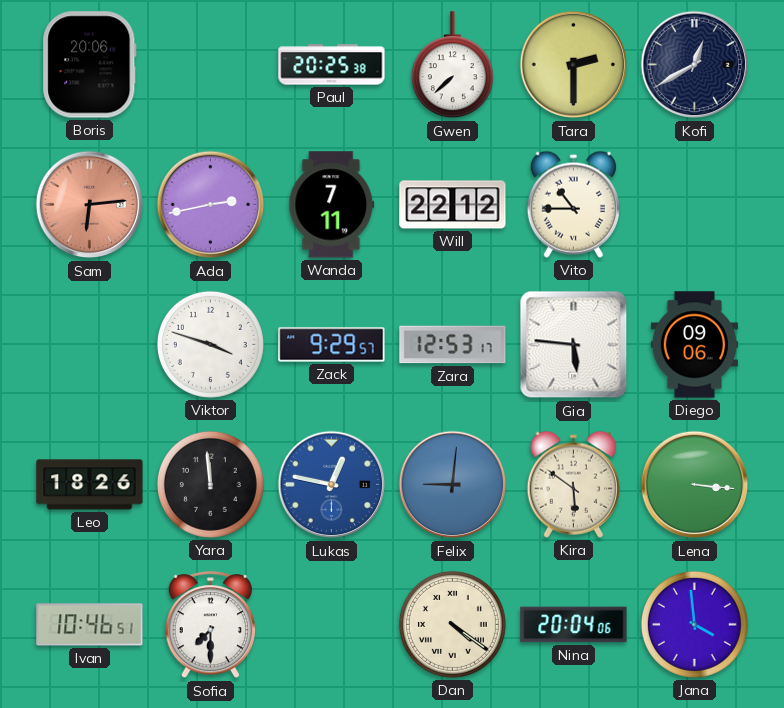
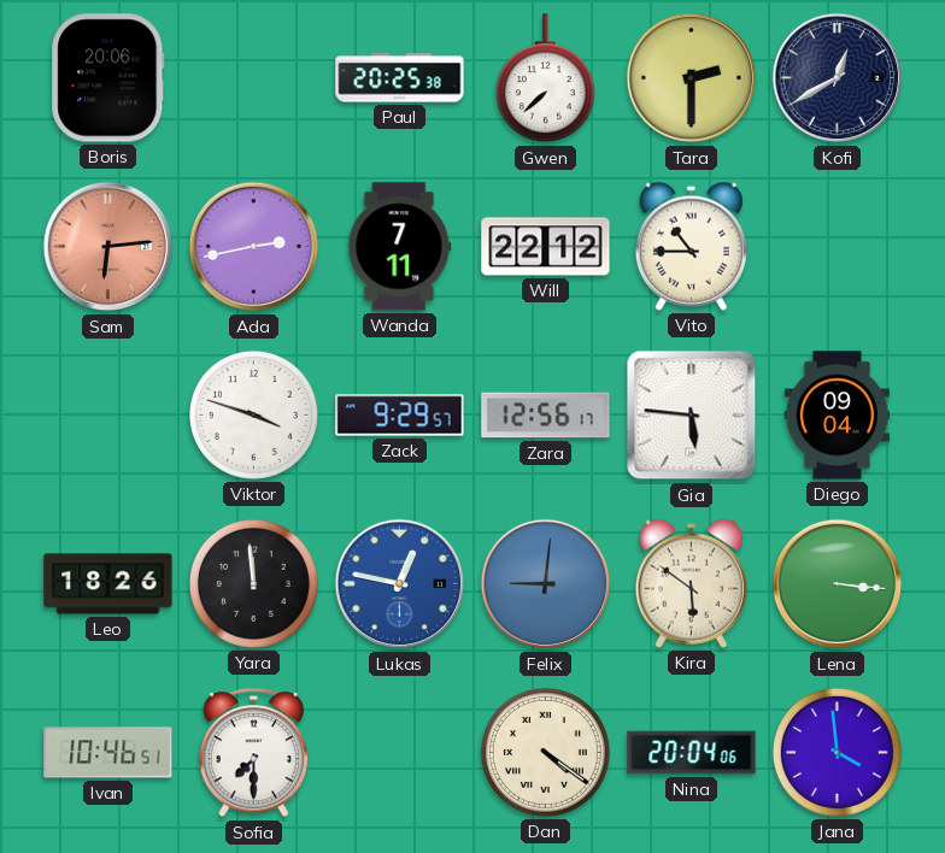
Zara: 12:53 -> 12:56
Diego: 09:06 -> 09:04
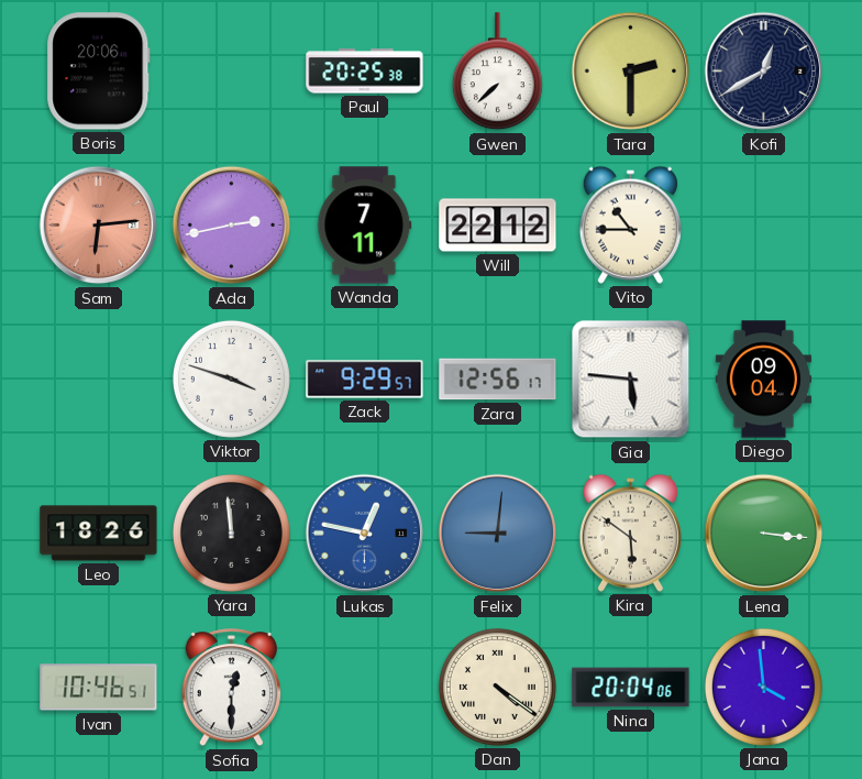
Sofia: 7:30 -> 12:30
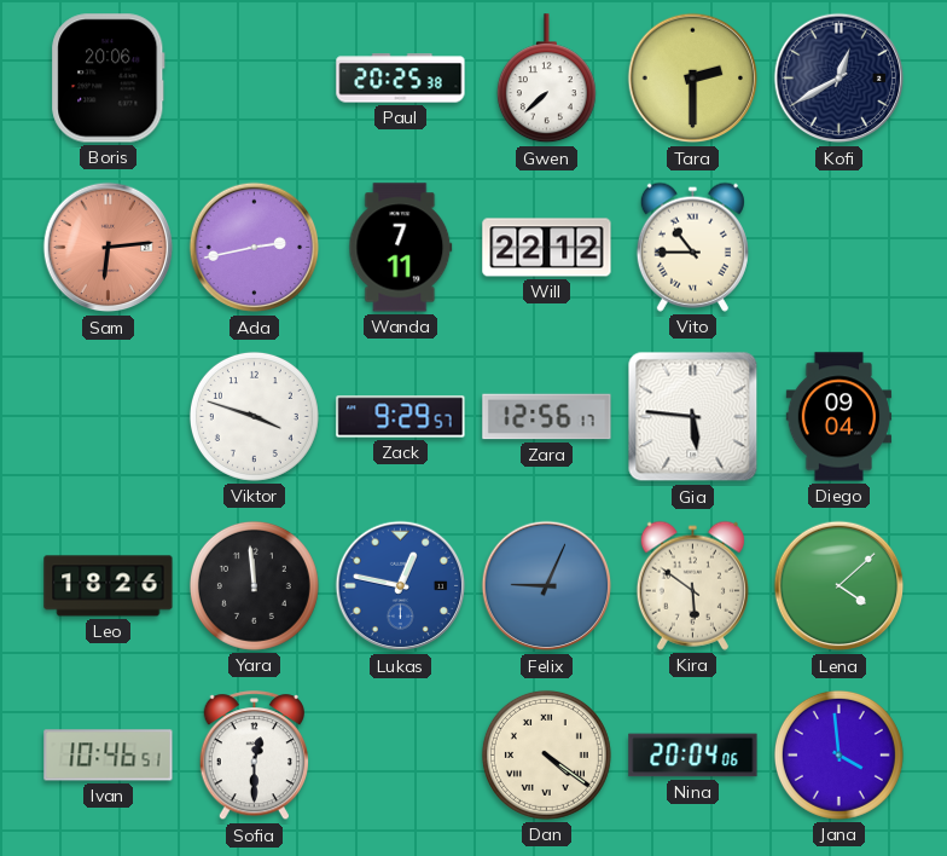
Felix: 9:01 -> 9:04
Lena: 3:16 -> 4:08
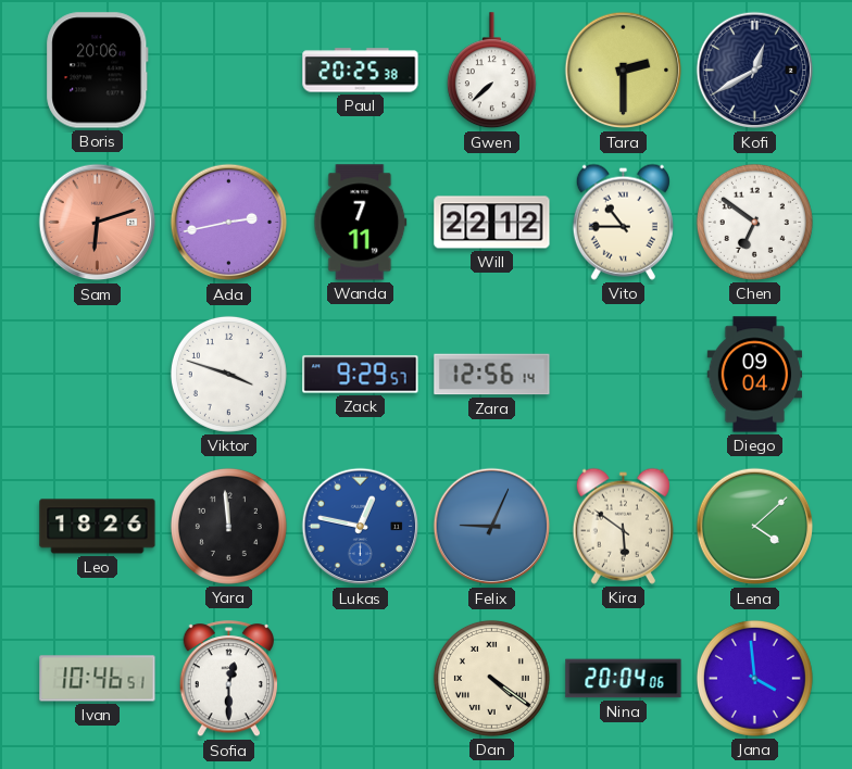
Sam: 6:14 -> 6:12
Chen: none -> 6:51
Zara: 12:56:17 -> 12:56:14
Gia: 5:46 -> none
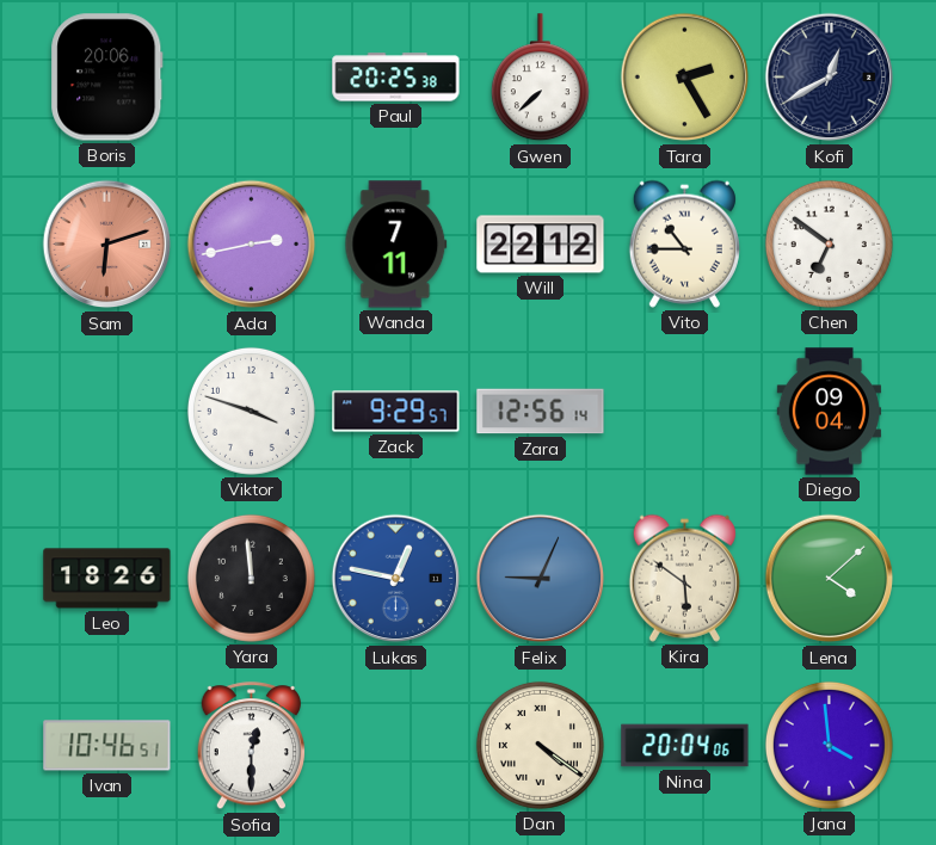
Tara: 2:30 -> 2:25
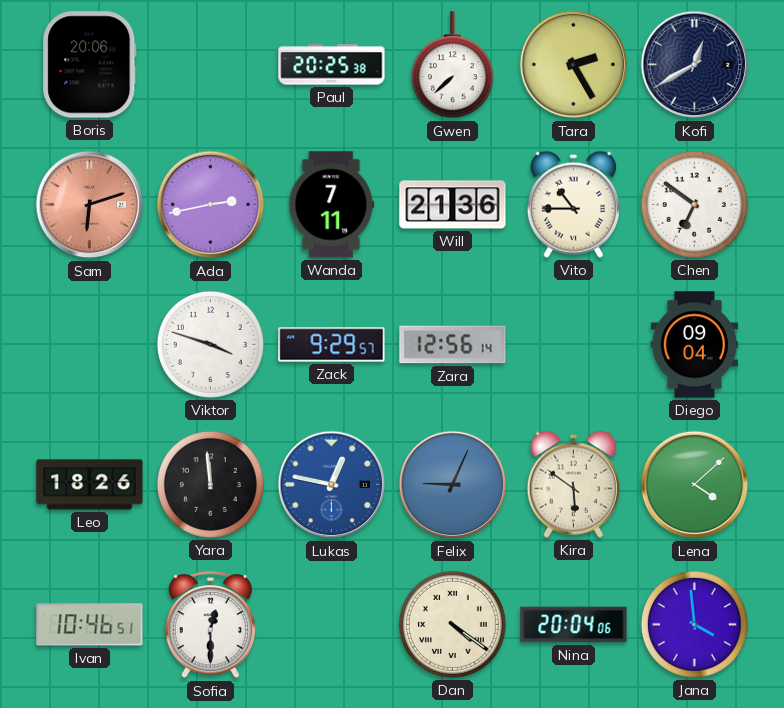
Will: 22:12 -> 21:36
